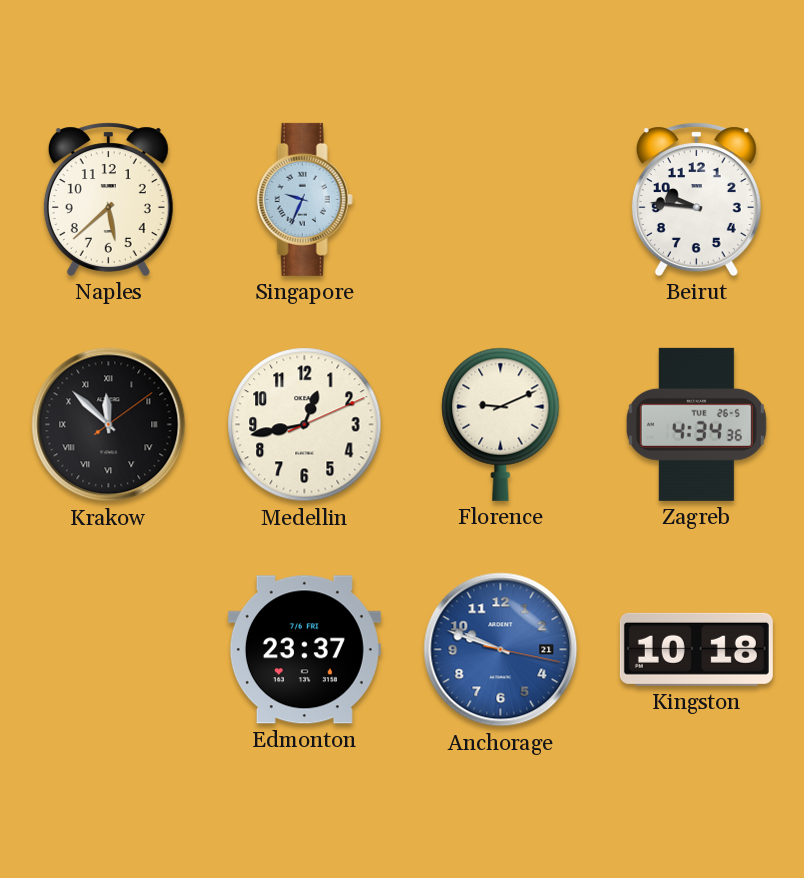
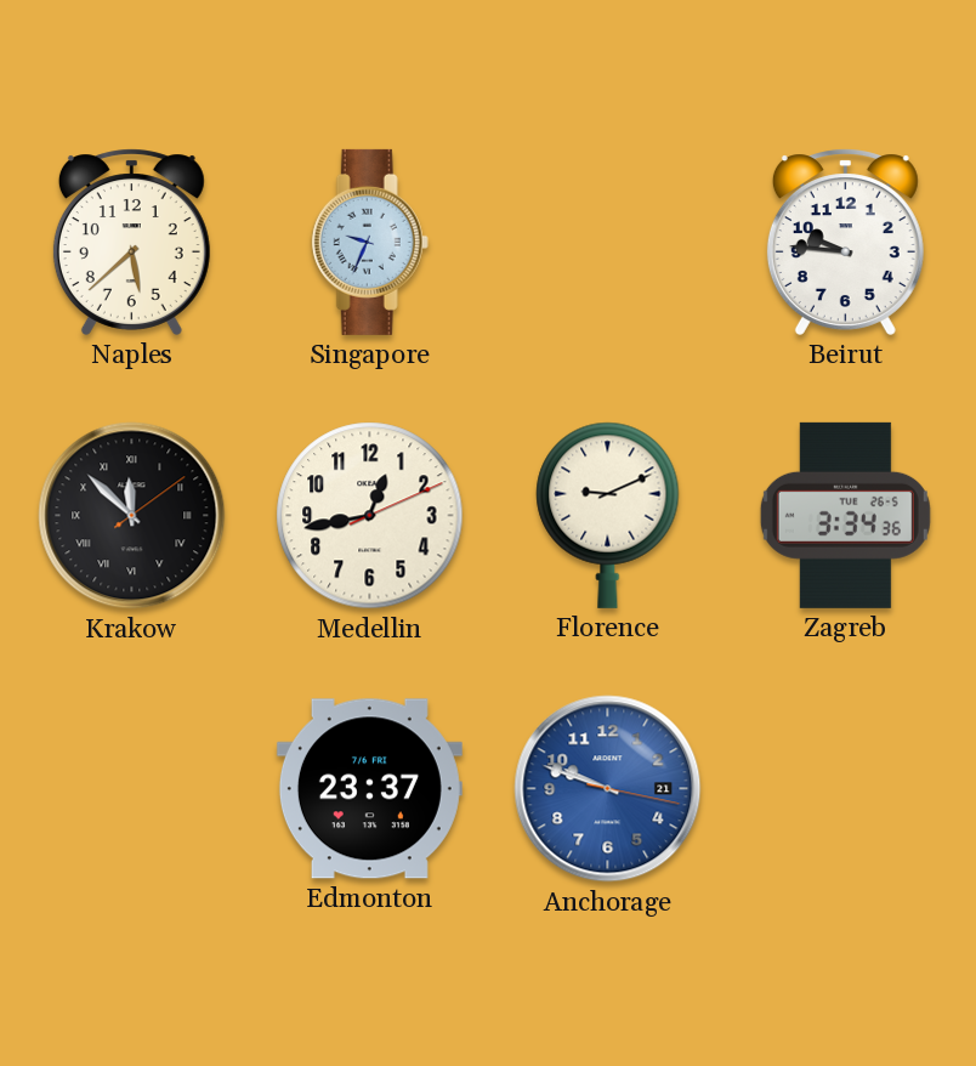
Zagreb: 4:34 -> 3:34
Kingston: 10:18 -> none
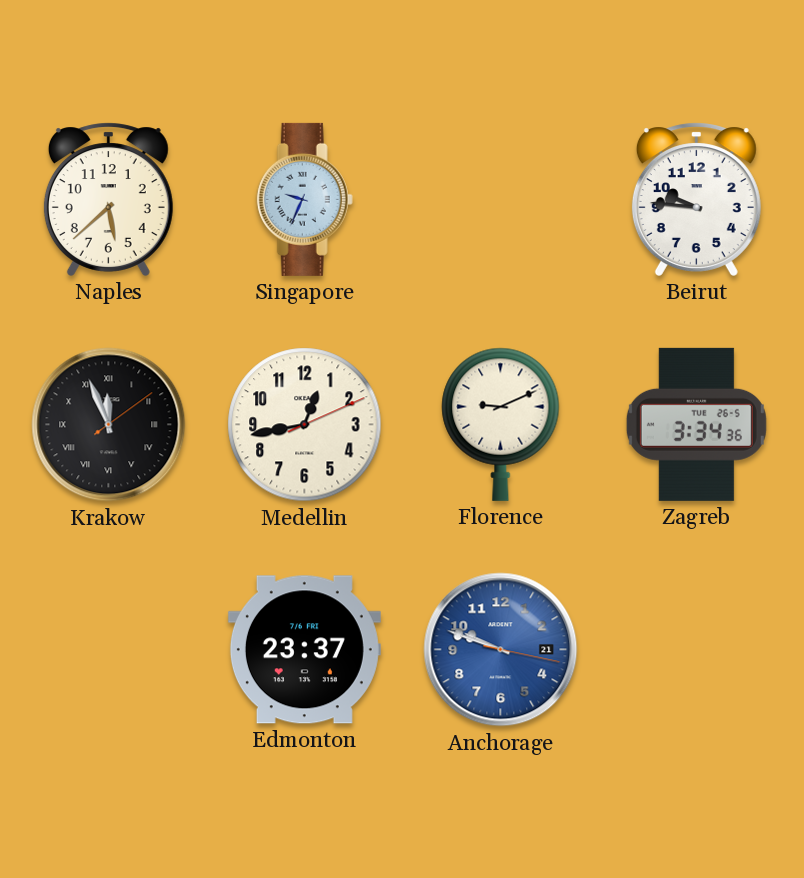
Krakow: 11:52 -> 11:56
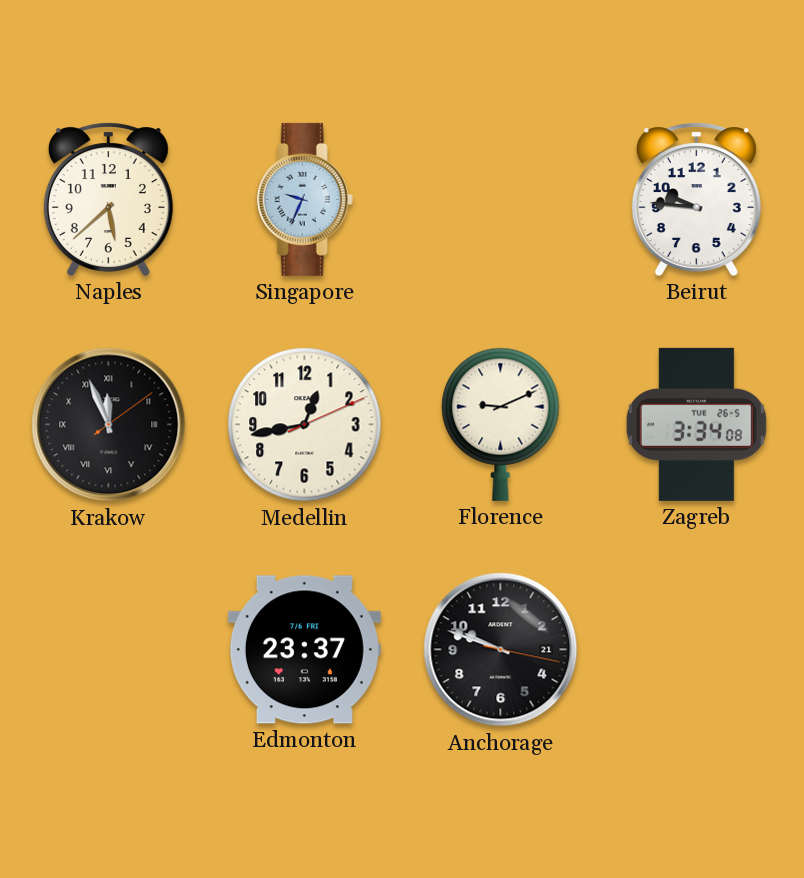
Zagreb: 3:34:36 -> 3:34:08
Anchorage dial: blue -> black
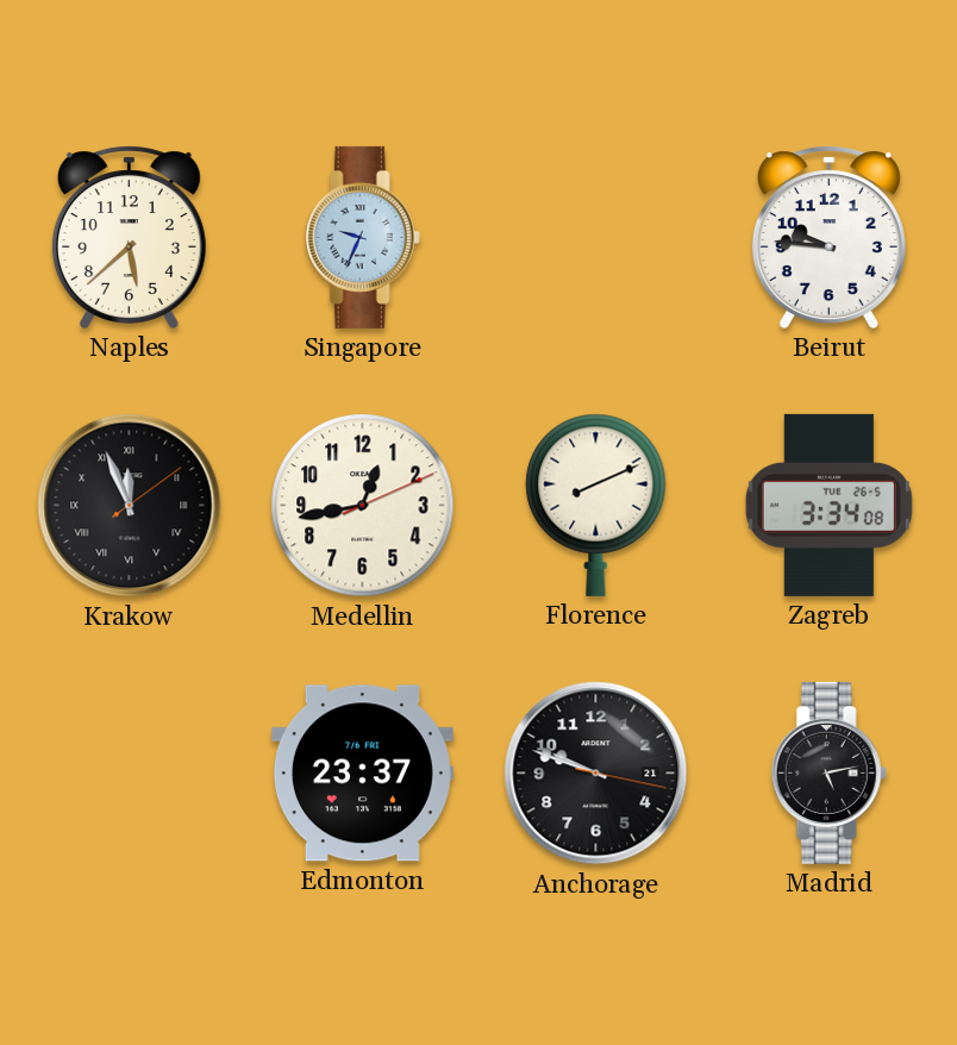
Florence: 9:11 -> 8:11
Madrid: none -> 5:13
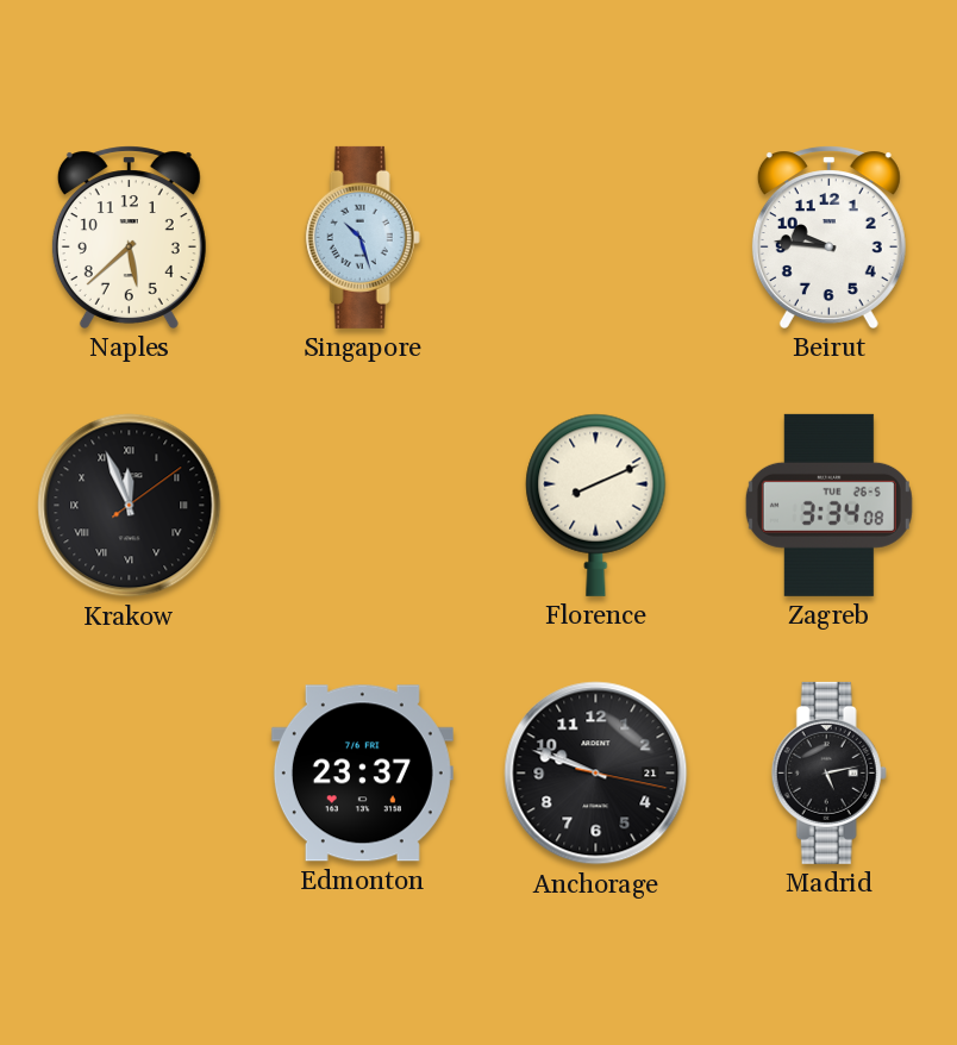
Singapore: 9:34 -> 10:27
Medellin: 12:43 -> none
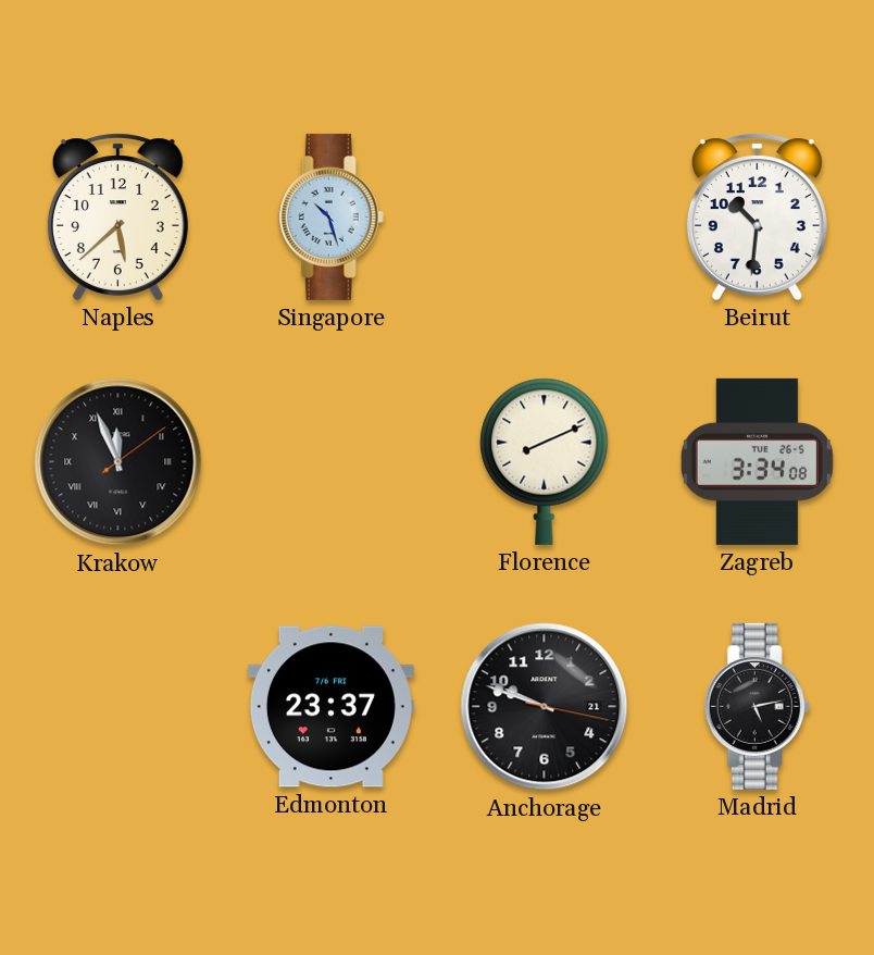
Beirut: 9:46 -> 10:31
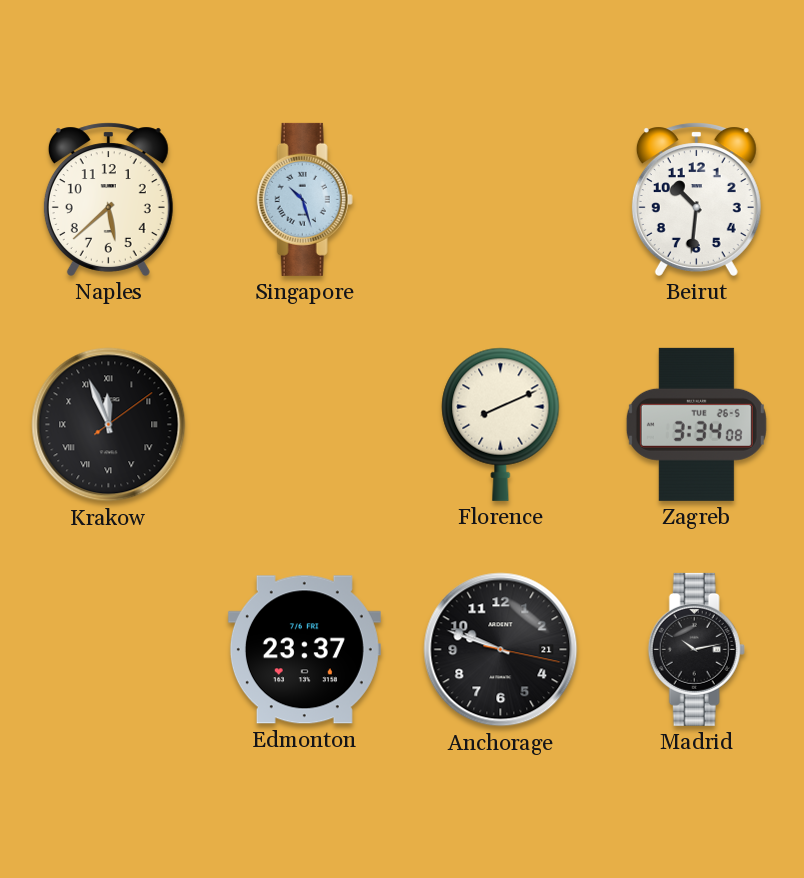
Madrid: 5:13 -> 10:13
